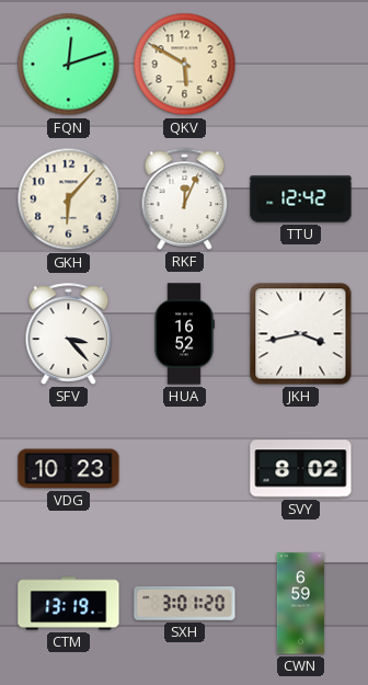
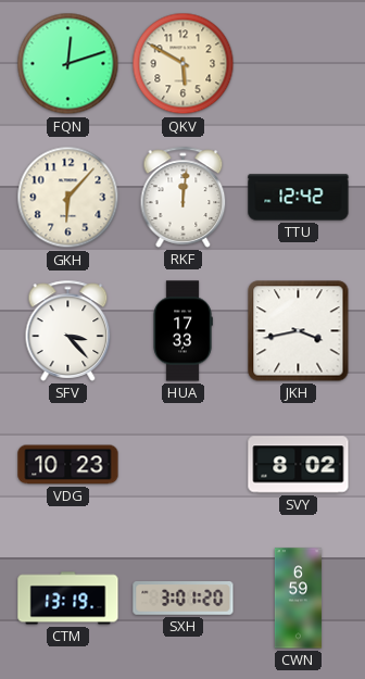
RKF: 12:04 -> 12:01
HUA: 16:52 -> 17:33
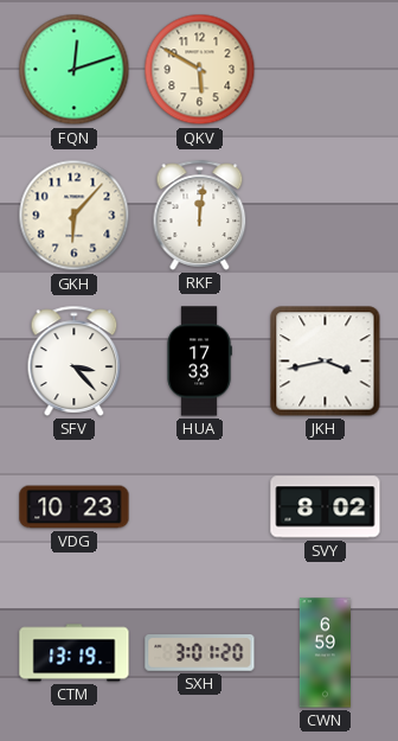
TTU: 12:42 -> none
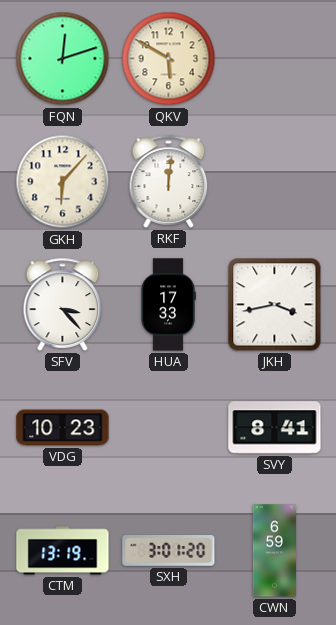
SVY: 8:02 -> 8:41
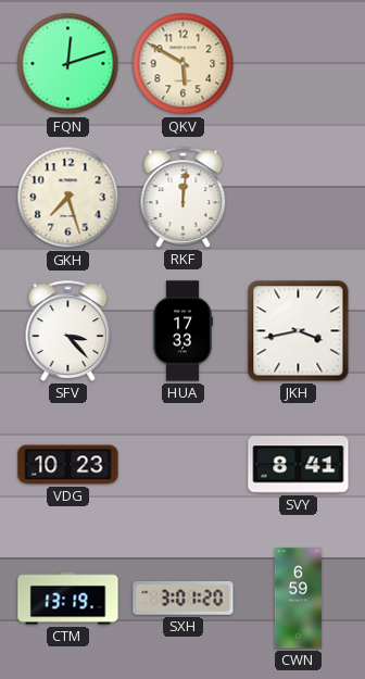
GKH: 6:07 -> 7:27
